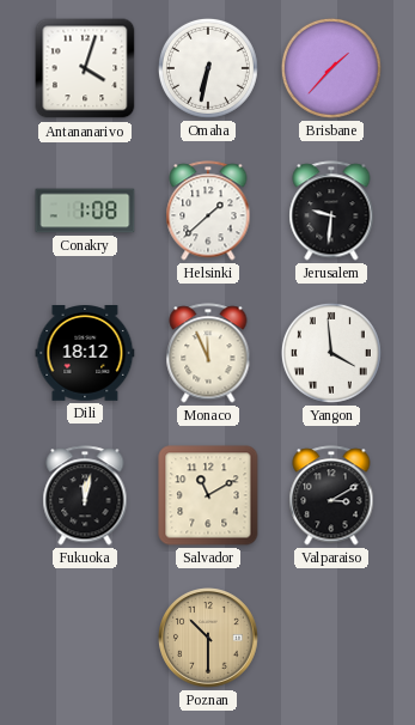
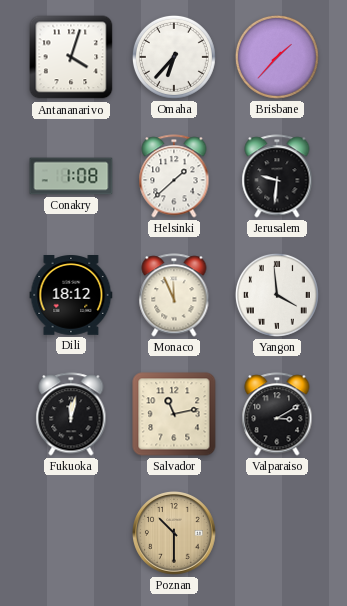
Omaha: 6:32 -> 6:37
Salvador: 11:10 -> 11:13
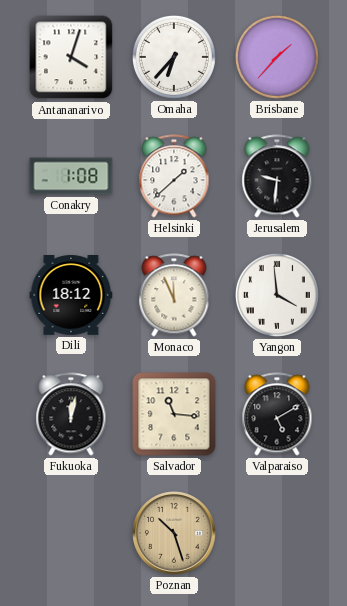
Salvador: 11:13 -> 11:16
Valparaiso: 3:10 -> 5:10
Poznan: 10:30 -> 10:27
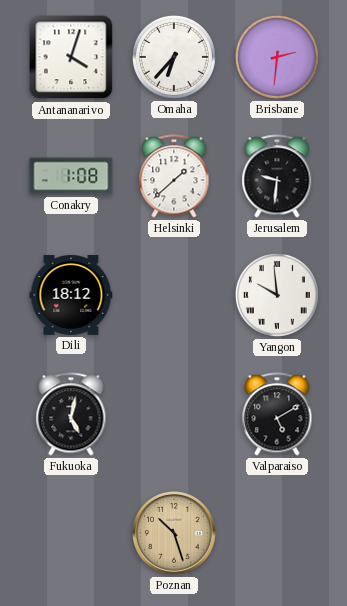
Brisbane: 1:37 -> 2:31
Monaco: 11:56 -> none
Yangon: 3:59 -> 9:59
Fukuoka: 12:02 -> 5:02
Salvador: 11:16 -> none
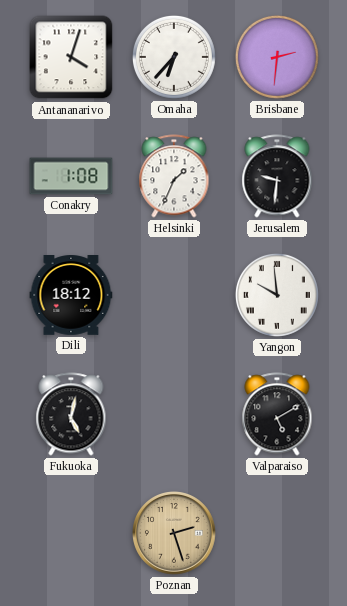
Helsinki: 1:38 -> 1:34
Poznan: 10:27 -> 2:27
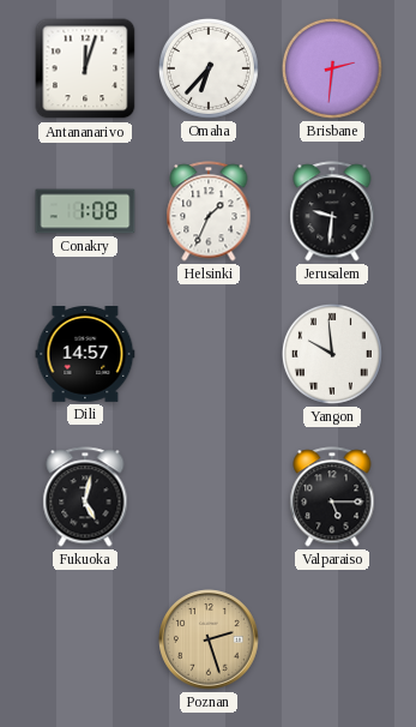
Antananarivo: 4:03 -> 12:03
Dili: 18:12 -> 14:57
Valparaiso: 5:10 -> 5:15
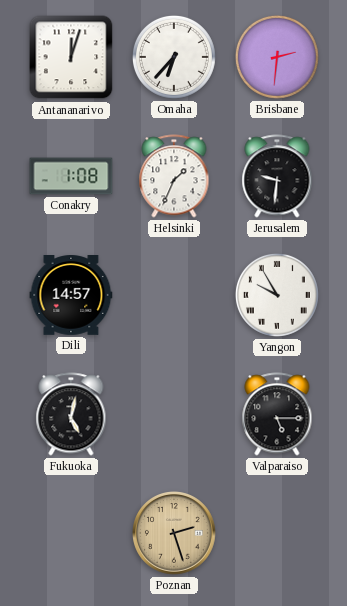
Yangon: 9:59 -> 9:55
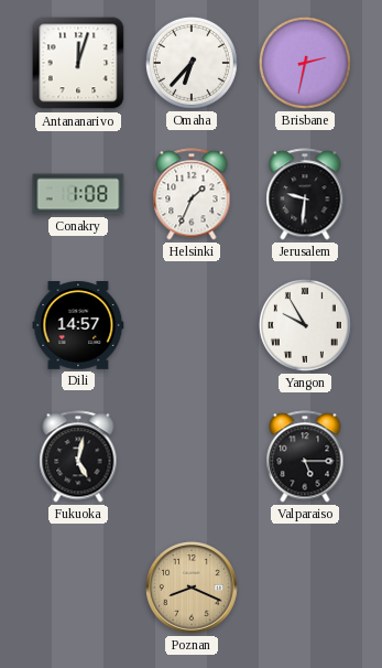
Brisbane: 2:31 -> 2:32
Poznan: 2:27 -> 8:19
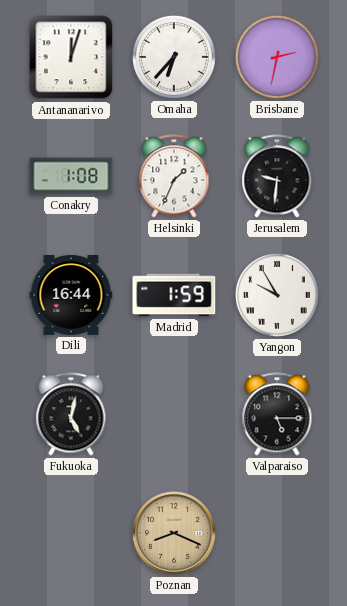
Dili: 14:57 -> 16:44
Madrid: none -> 1:59
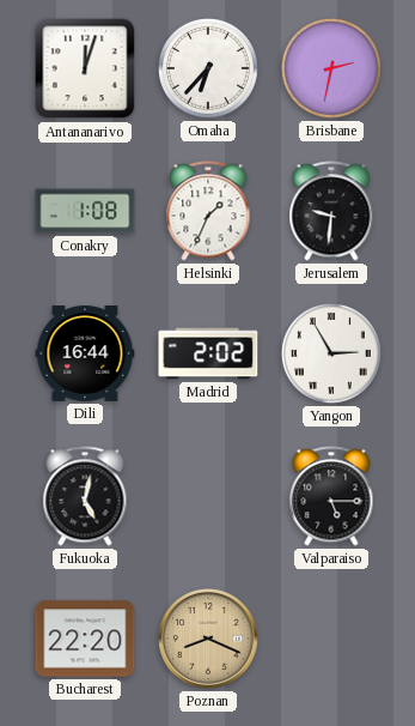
Madrid: 1:59 -> 2:02
Yangon: 9:55 -> 2:55
Bucharest: none -> 22:20
